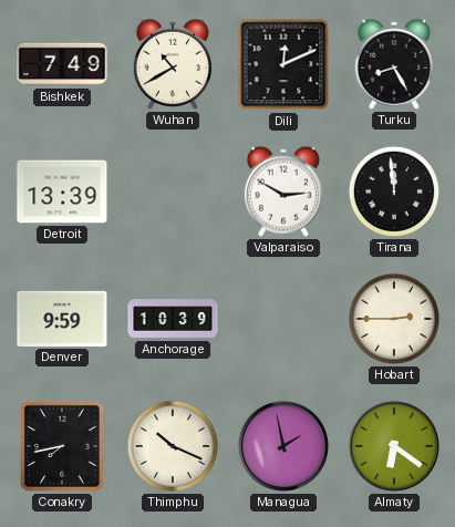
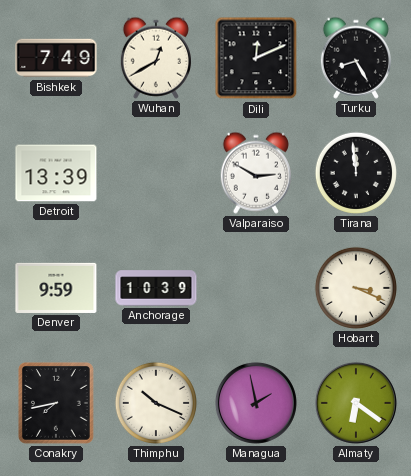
Wuhan: 10:40 -> 12:40
Hobart: 2:45 -> 3:19
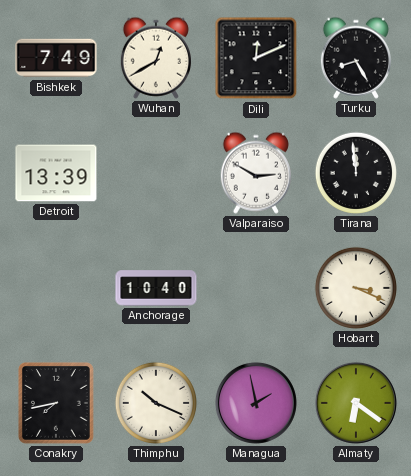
Denver: 9:59 -> none
Anchorage: 10:39 -> 10:40
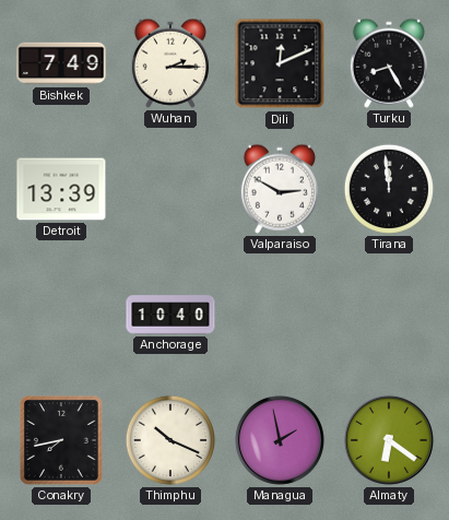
Wuhan: 12:40 -> 2:15
Hobart: 3:19 -> none
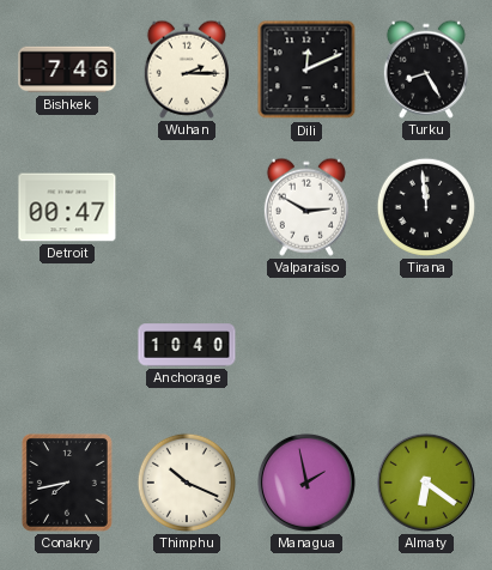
Bishkek: 7:49 -> 7:46
Detroit: 13:39 -> 00:47
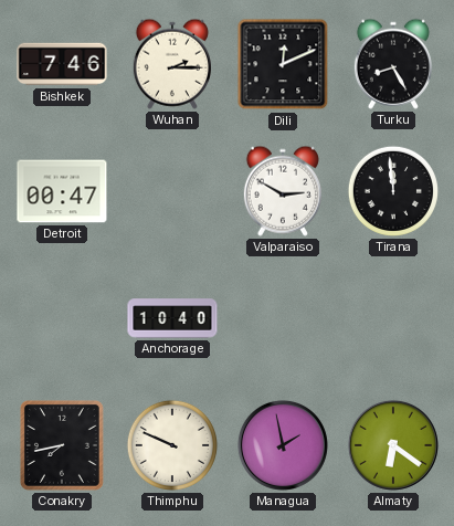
Thimphu: 10:19 -> 9:49
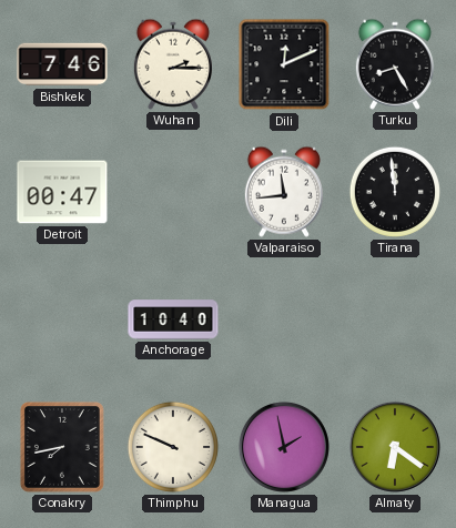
Valparaiso: 2:50 -> 11:44
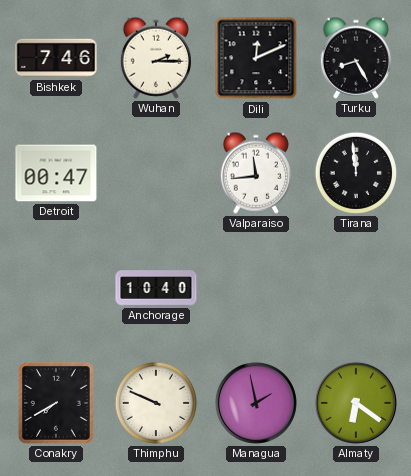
Conakry: 7:43 -> 7:40
